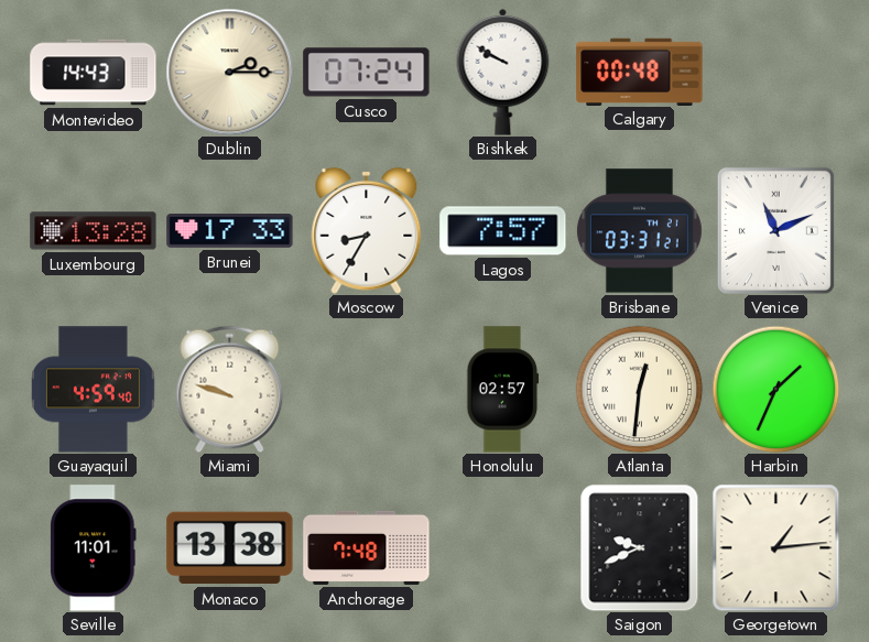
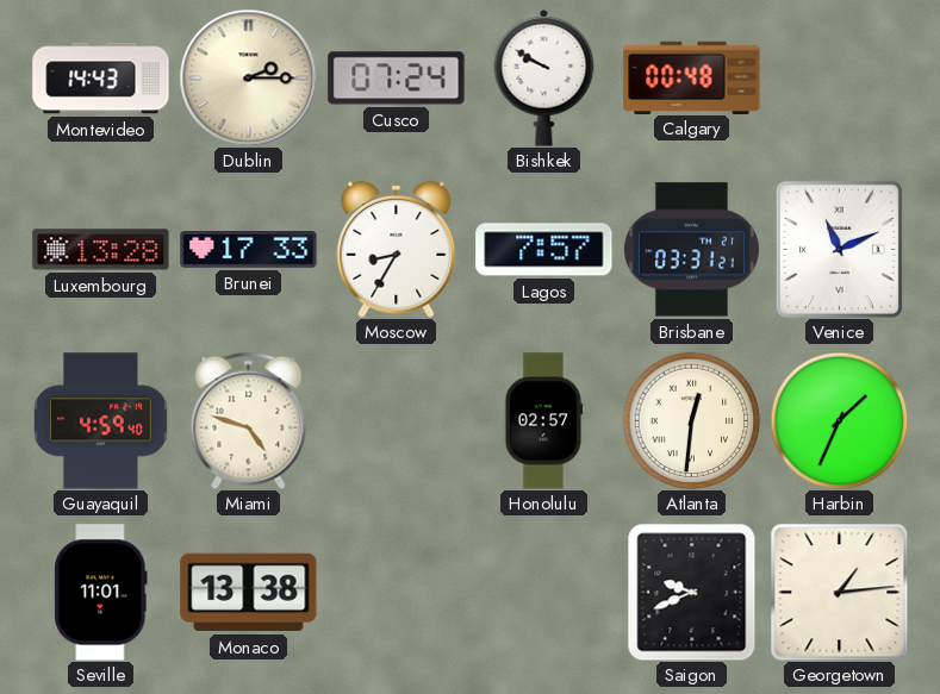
Miami: 9:48 -> 4:48
Anchorage: 7:48 -> none
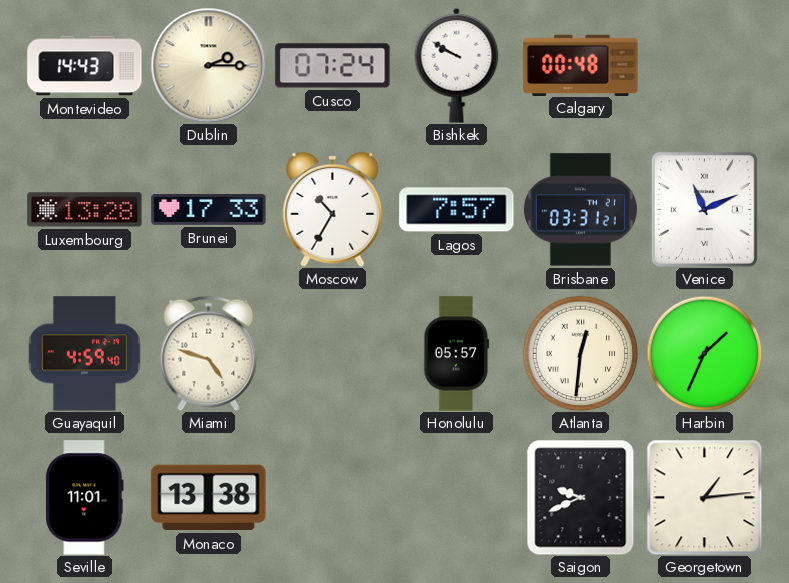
Moscow: 8:35 -> 10:35
Honolulu: 02:57 -> 05:57
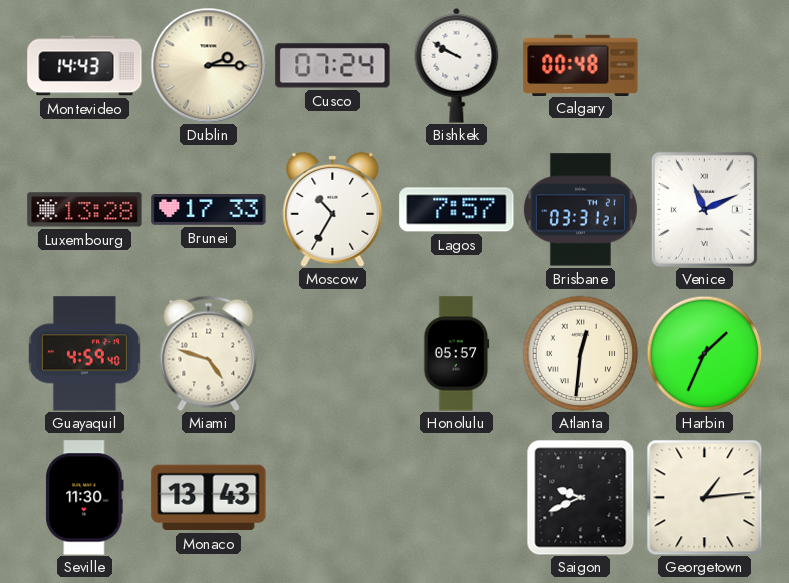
Seville: 11:01 -> 11:30
Monaco: 13:38 -> 13:43
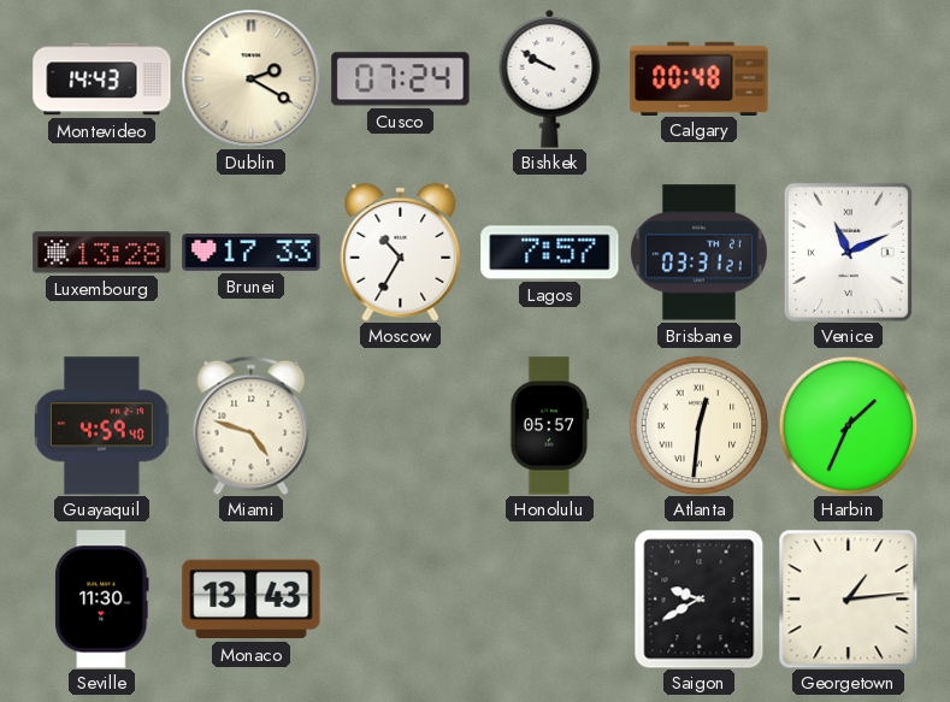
Dublin: 2:15 -> 2:20
Saigon: 9:41 -> 9:40
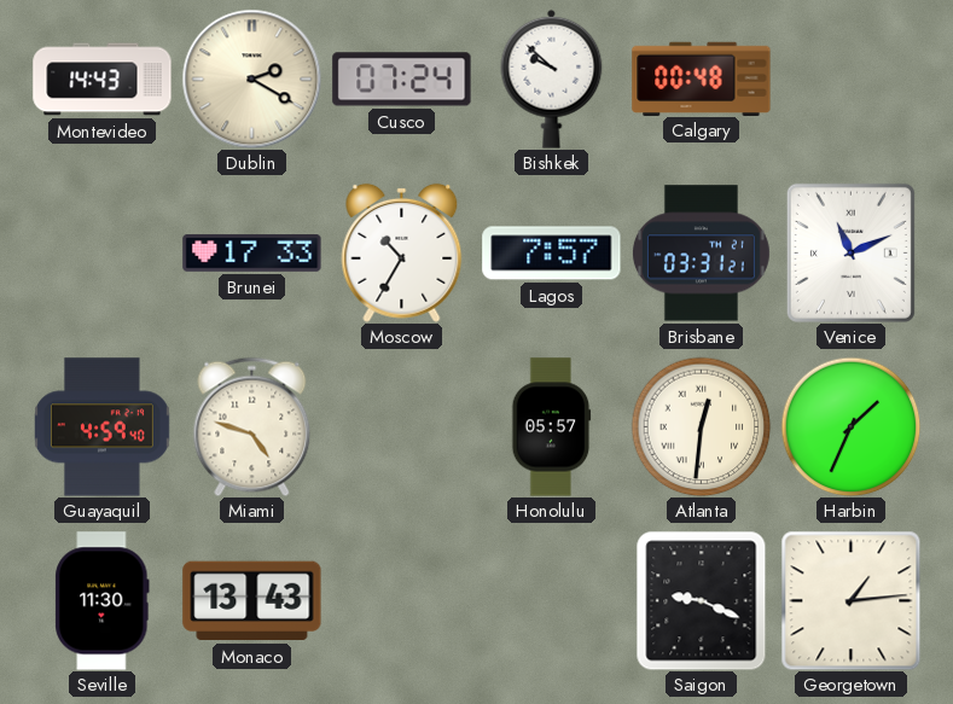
Bishkek: 9:50 -> 9:52
Luxembourg: 13:28 -> none
Saigon: 9:40 -> 9:19
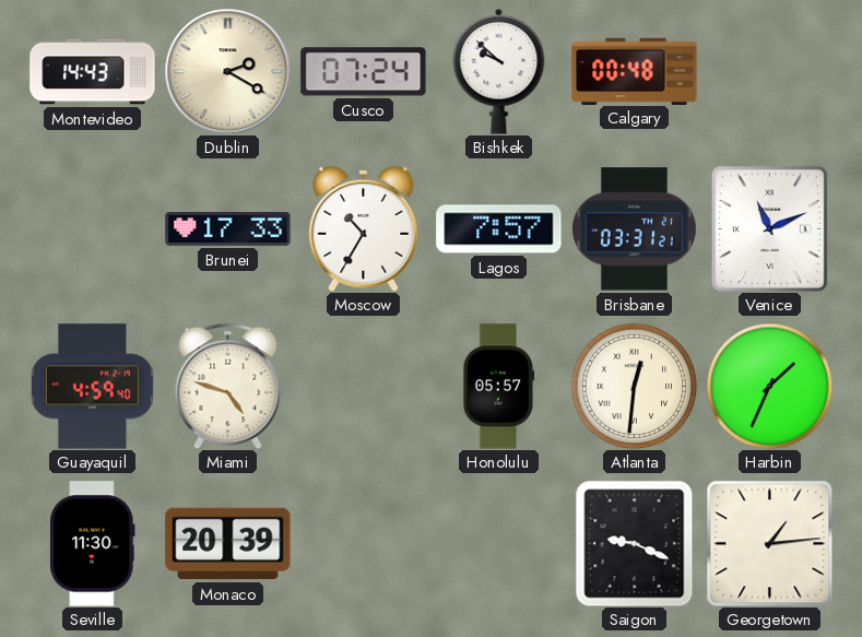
Monaco: 13:43 -> 20:39
